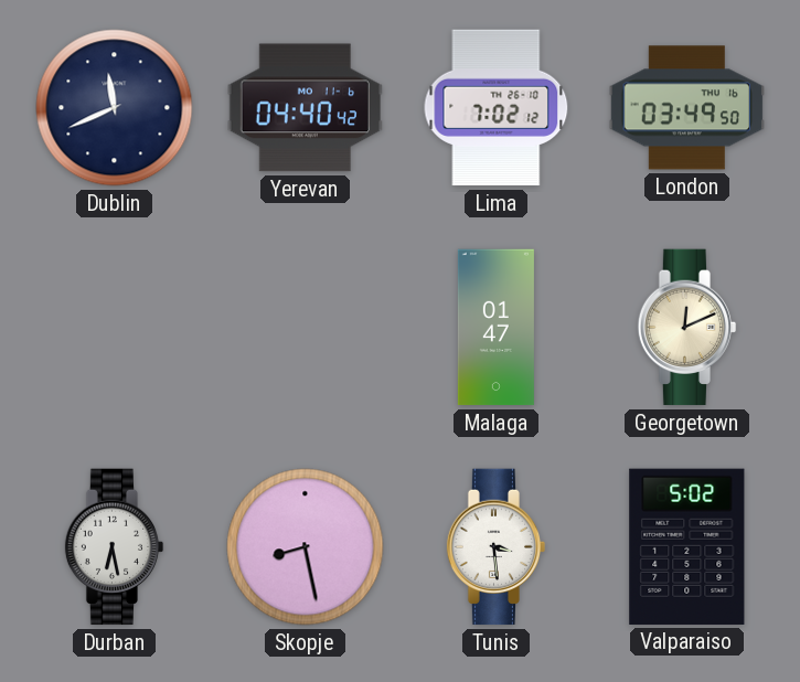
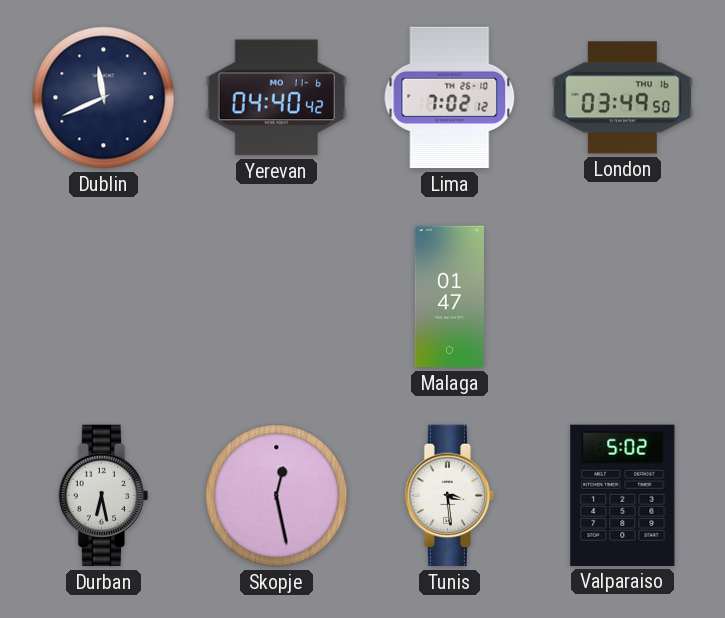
Georgetown: 12:11 -> none
Skopje: 8:28 -> 12:28
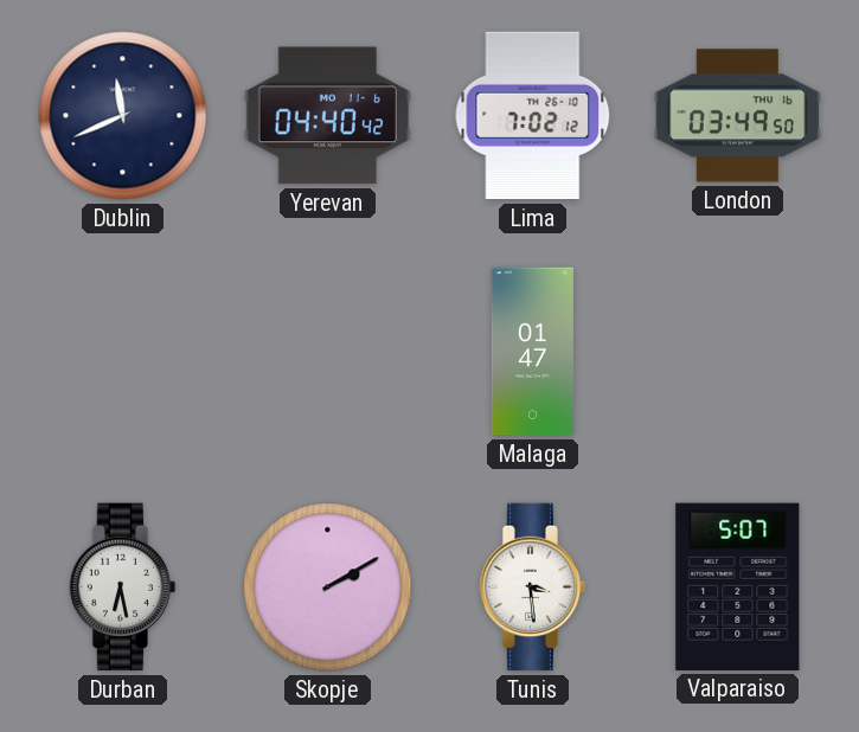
Skopje: 12:28 -> 2:10
Valparaiso: 5:02 -> 5:07
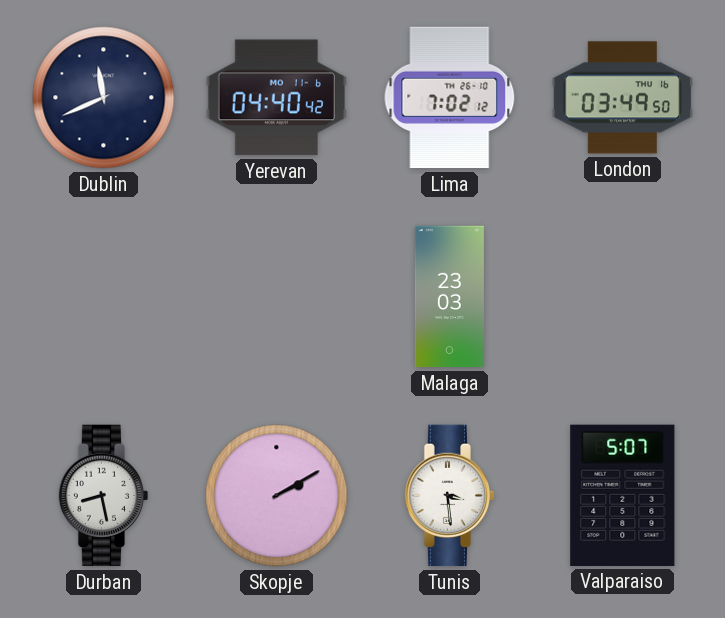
Malaga: 01:47 -> 23:03
Durban: 6:28 -> 8:28
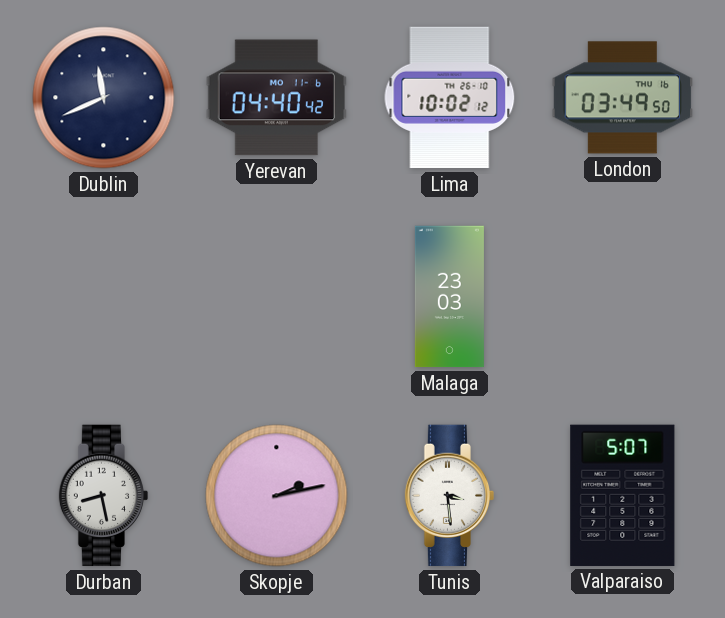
Lima: 7:02 -> 10:02
Skopje: 2:10 -> 2:13
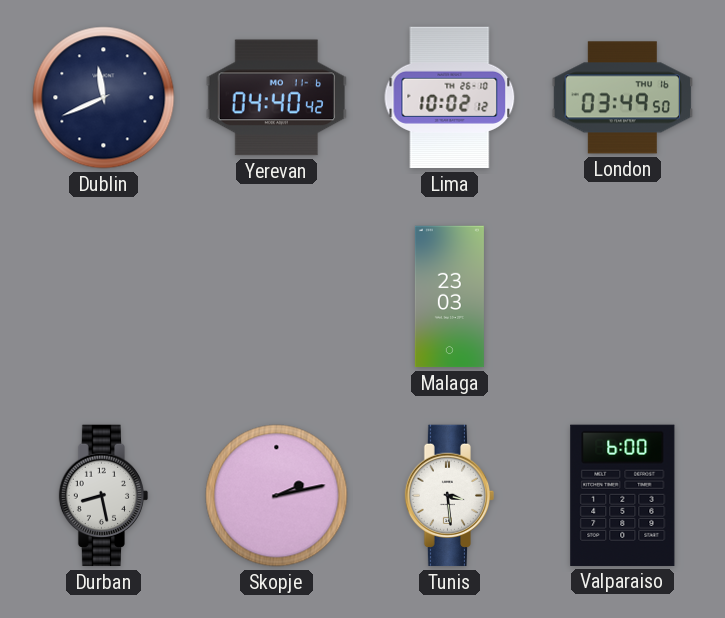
Valparaiso: 5:07 -> 6:00
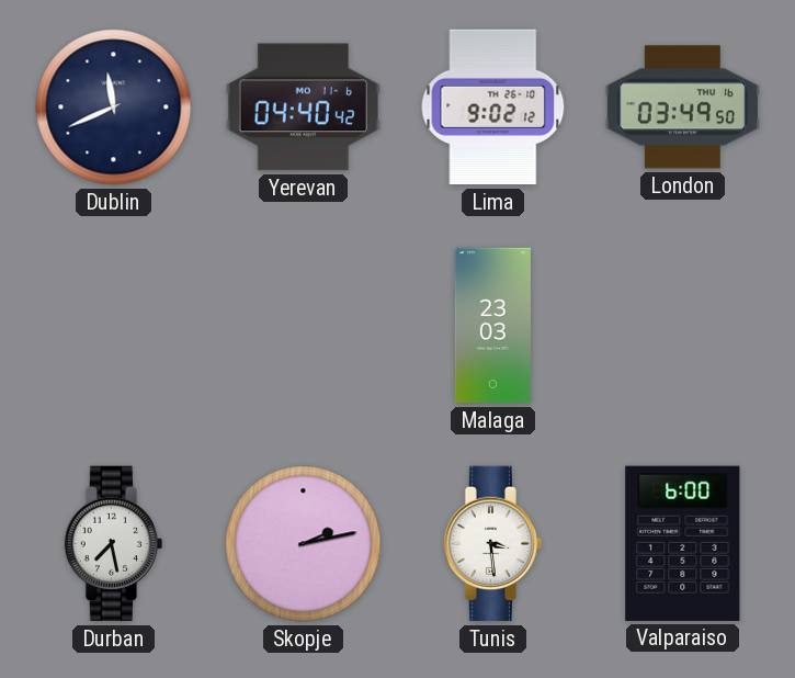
Lima: 10:02 -> 9:02
Durban: 8:28 -> 7:28
